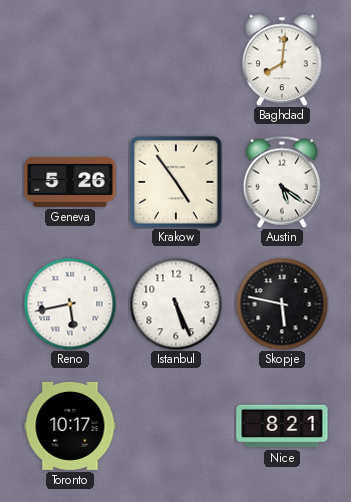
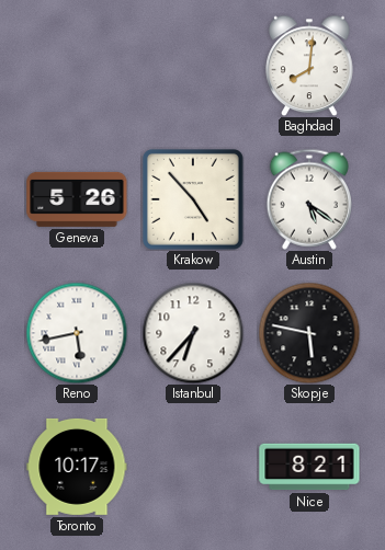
Krakow: 4:54 -> 4:53
Istanbul: 5:26 -> 6:37
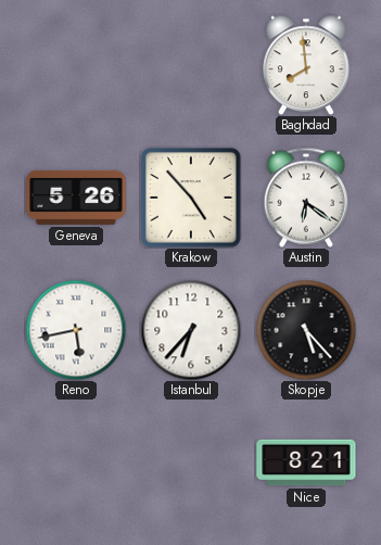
Baghdad: 8:01 -> 7:59
Austin: 5:21 -> 6:21
Skopje: 5:47 -> 5:23
Toronto: 10:17 -> none
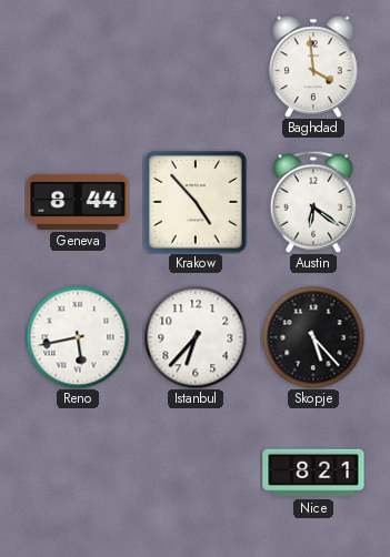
Baghdad: 7:59 -> 3:59
Geneva: 5:26 -> 8:44
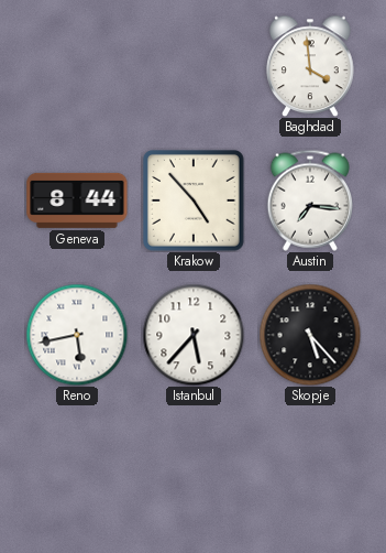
Austin: 6:21 -> 7:16
Istanbul: 6:37 -> 5:37
Nice: 8:21 -> none
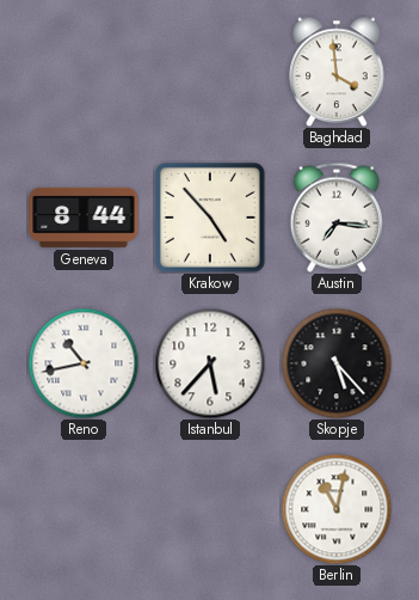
Reno: 5:43 -> 10:43
Berlin: none -> 11:02
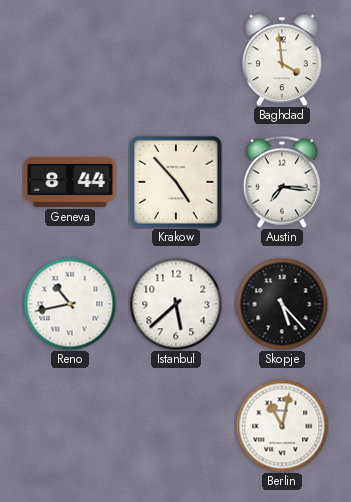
Istanbul: 5:37 -> 5:38
